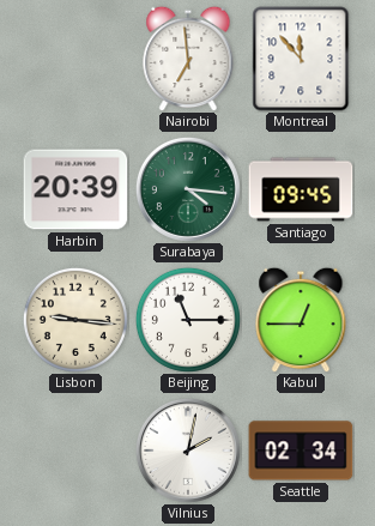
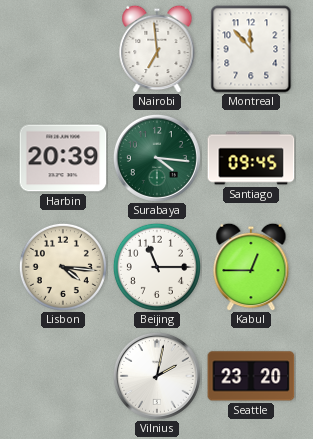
Lisbon: 9:16 -> 4:16
Seattle: 02:34 -> 23:20
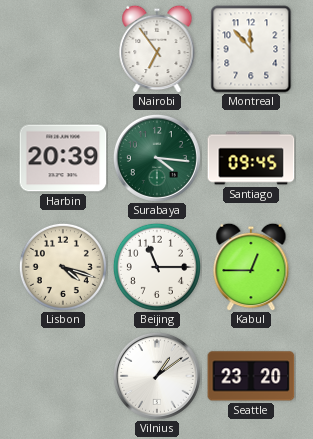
Nairobi: 6:59 -> 6:54
Lisbon: 4:16 -> 4:18
Vilnius: 2:02 -> 1:09
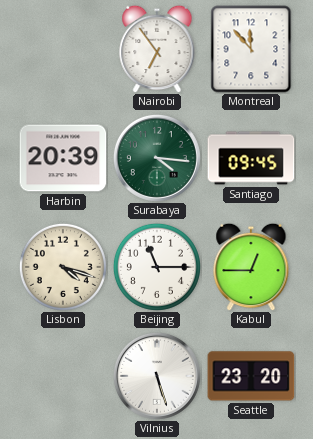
Vilnius: 1:09 -> 5:27
